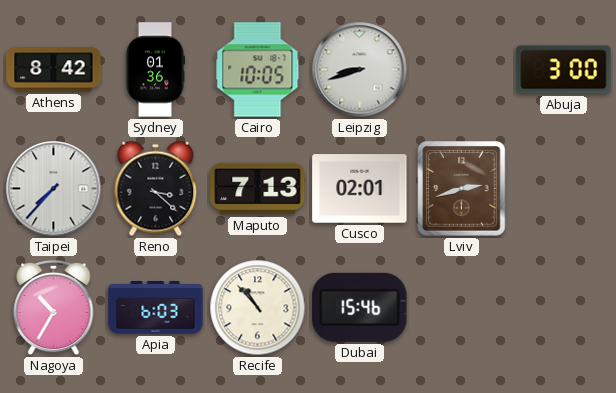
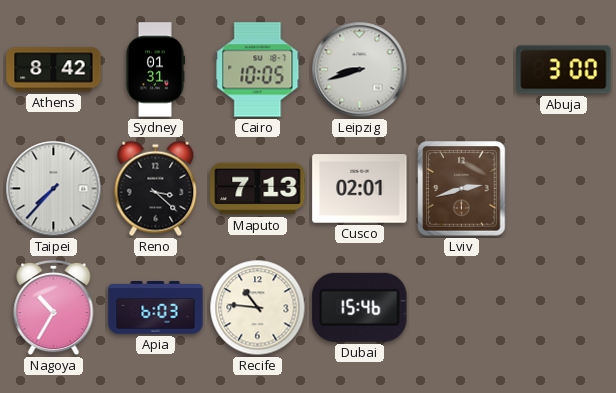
Sydney: 01:36 -> 01:31
Recife: 10:53 -> 10:46
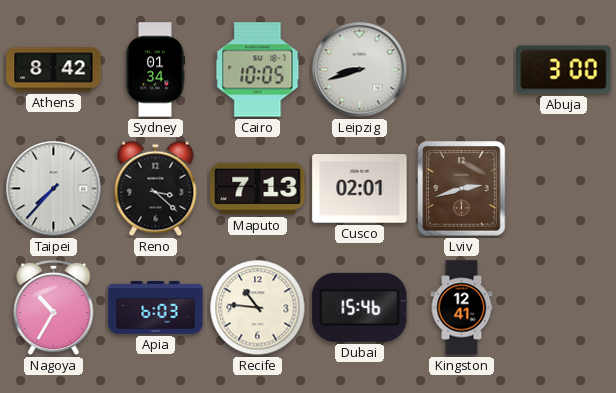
Sydney: 01:31 -> 01:34
Kingston: none -> 12:41
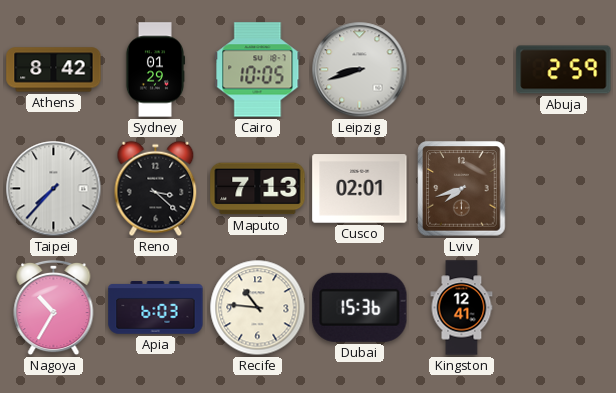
Sydney: 01:34 -> 01:29
Abuja: 3:00 -> 2:59
Lviv: 2:42 -> 7:42
Dubai: 15:46 -> 15:36
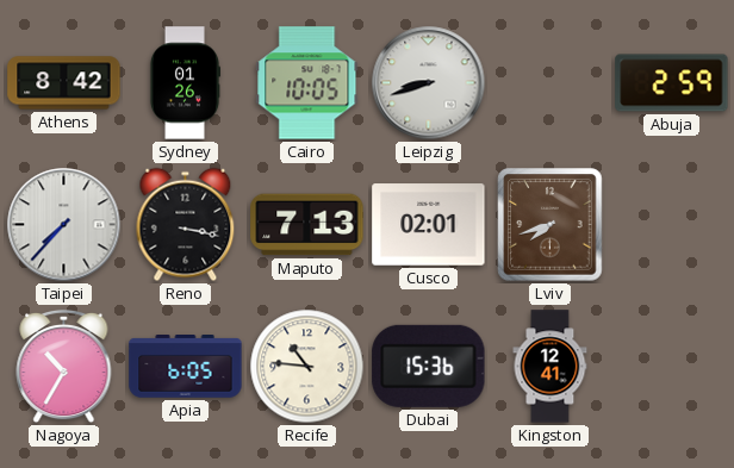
Sydney: 01:29 -> 01:26
Reno: 3:22 -> 3:17
Apia: 6:03 -> 6:05
